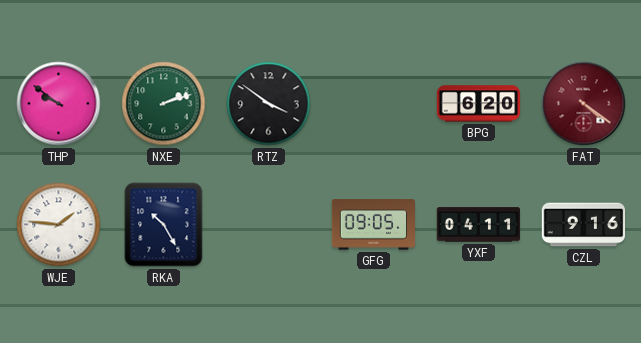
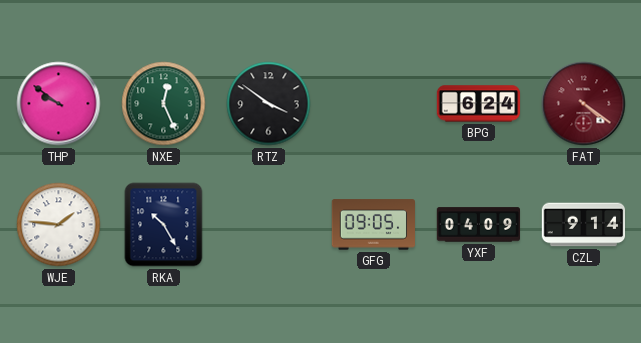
NXE: 2:12 -> 12:26
BPG: 6:20 -> 6:24
YXF: 04:11 -> 04:09
CZL: 9:16 -> 9:14
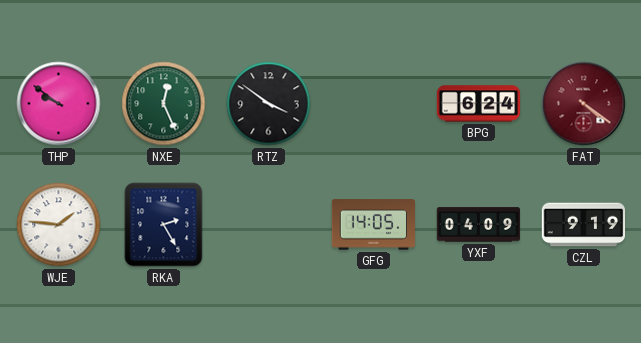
RKA: 10:25 -> 2:25
GFG: 09:05 -> 14:05
CZL: 9:14 -> 9:19
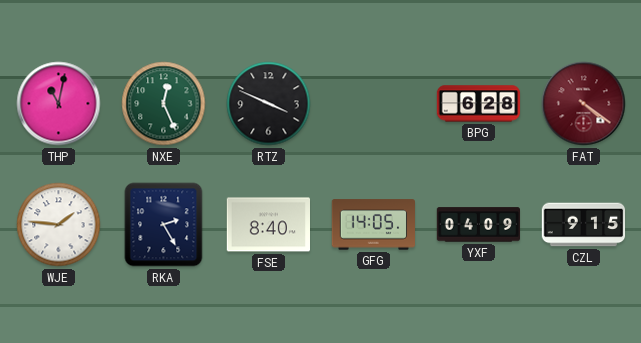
THP: 9:51 -> 11:02
RTZ: 3:51 -> 3:49
BPG: 6:24 -> 6:28
FSE: none -> 8:40
CZL: 9:19 -> 9:15
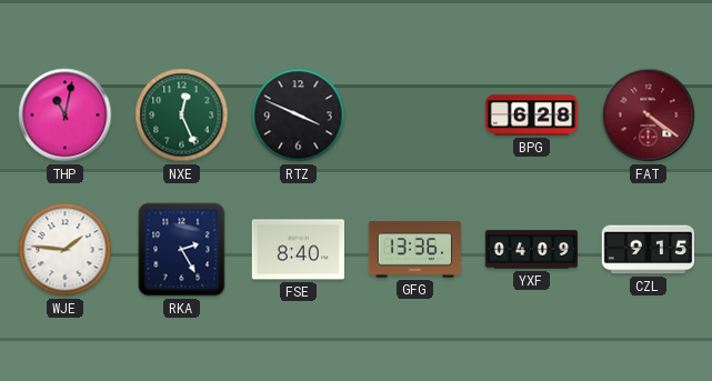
GFG: 14:05 -> 13:36
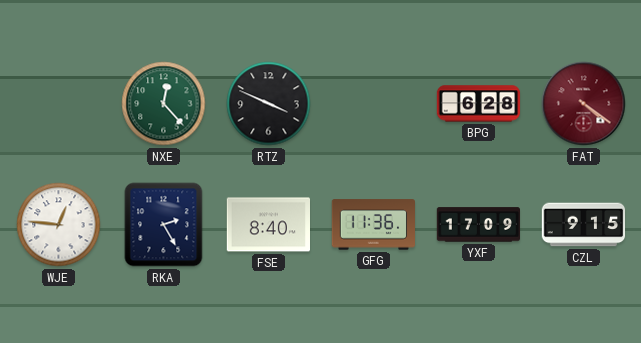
THP: 11:02 -> none
NXE: 12:26 -> 12:23
WJE: 1:46 -> 12:46
GFG: 13:36 -> 11:36
YXF: 04:09 -> 17:09
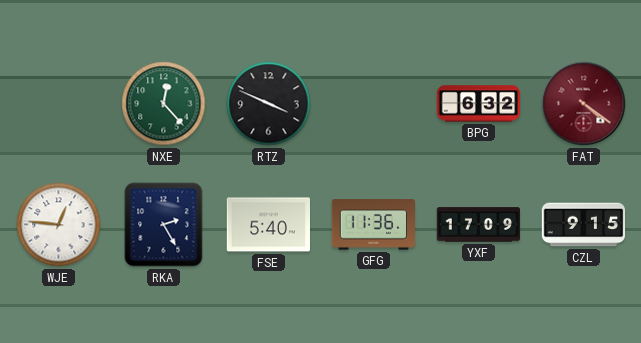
BPG: 6:28 -> 6:32
FSE: 8:40 -> 5:40
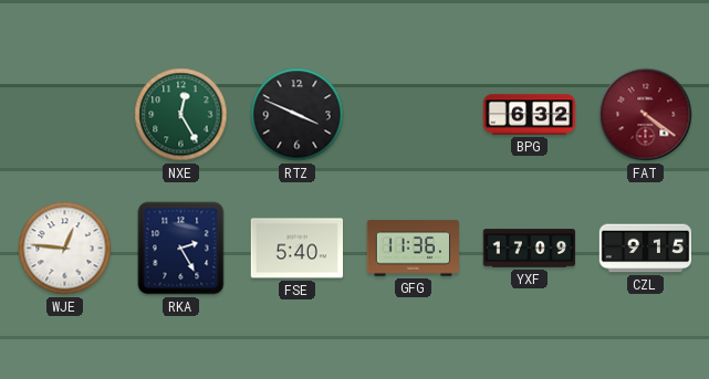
NXE: 12:23 -> 12:25
